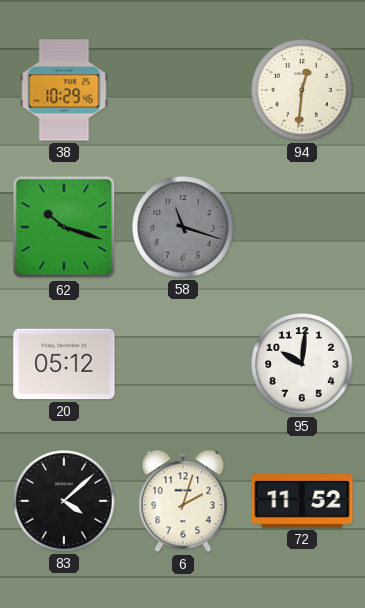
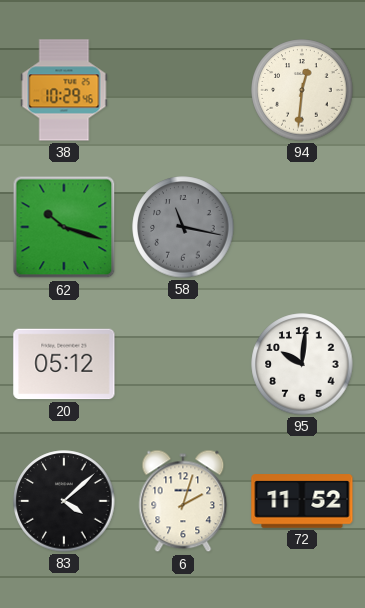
58: 11:18 -> 11:17
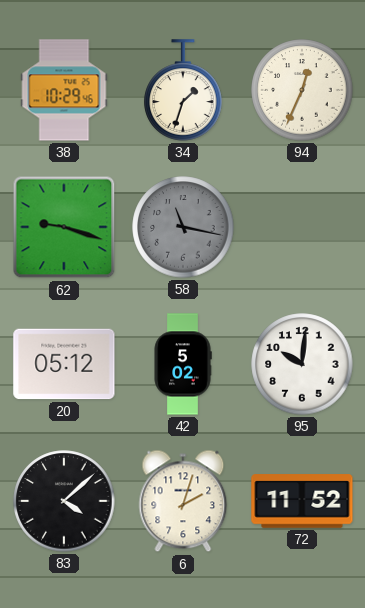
34: none -> 1:33
94: 12:31 -> 12:34
62: 10:18 -> 9:18
42: none -> 5:02
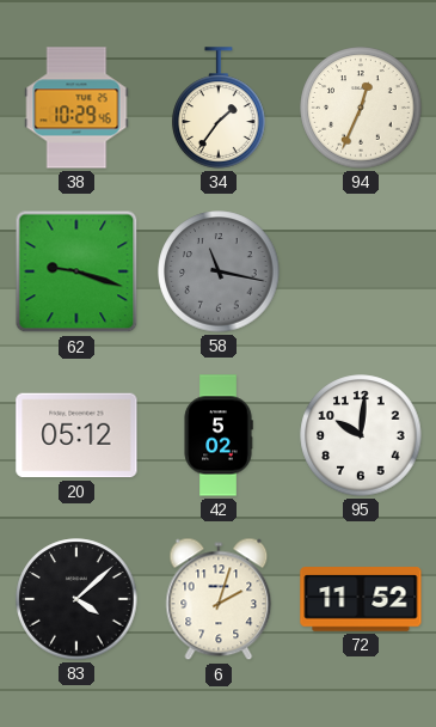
34: 1:33 -> 1:36
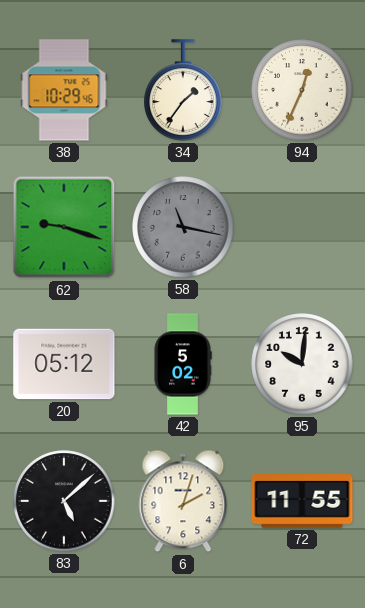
83: 4:08 -> 5:08
72: 11:52 -> 11:55
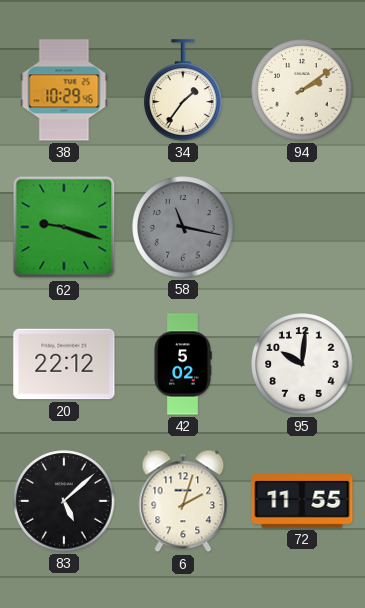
94: 12:34 -> 2:09
20: 05:12 -> 22:12
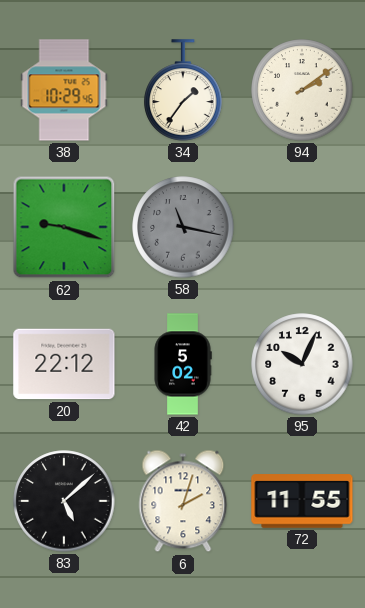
95: 10:01 -> 10:04
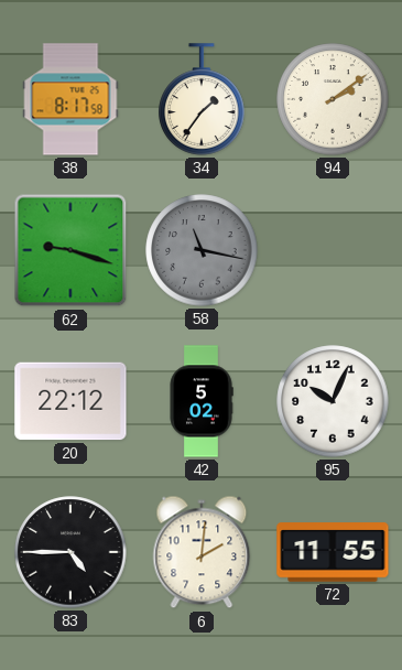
38: 10:29 -> 8:17
83: 5:08 -> 4:45
6: 2:03 -> 2:01
